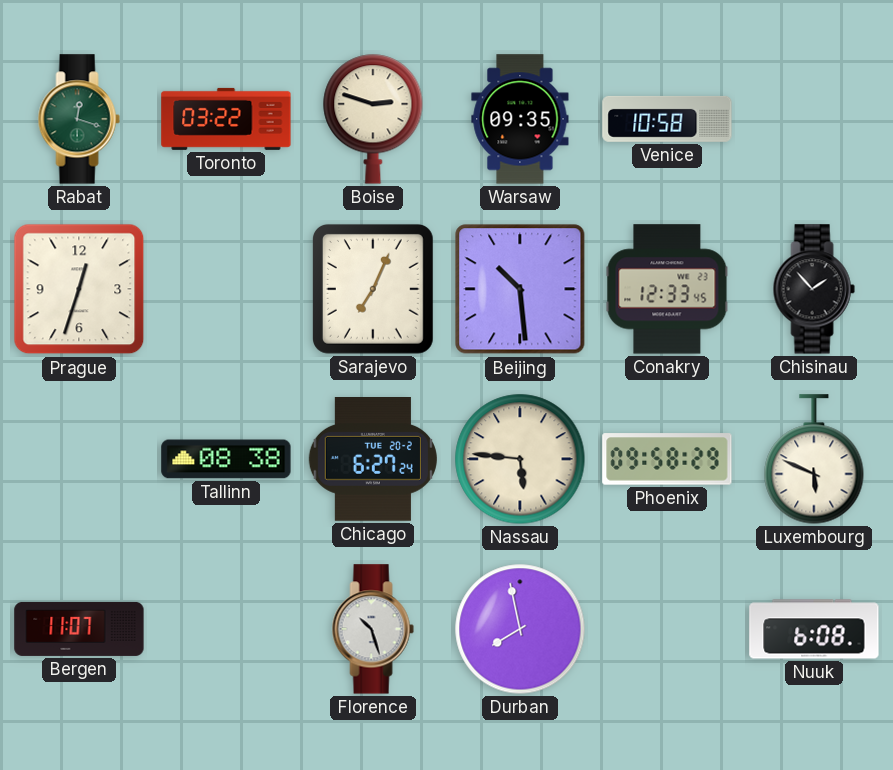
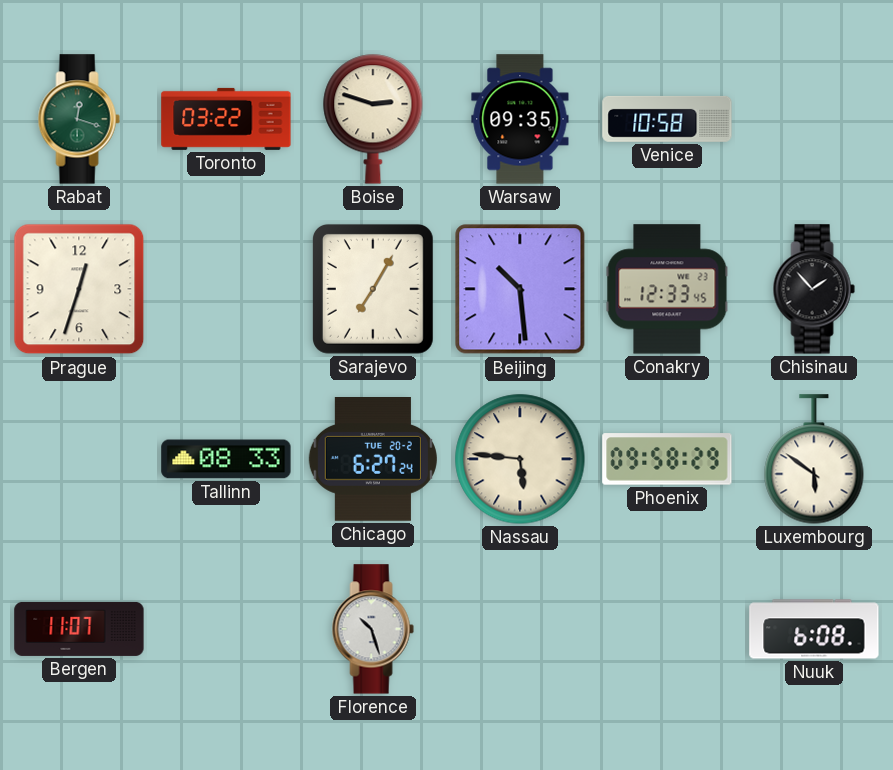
Sarajevo: 7:04 -> 7:05
Tallinn: 08:38 -> 08:33
Luxembourg: 5:49 -> 5:51
Durban: 7:58 -> none
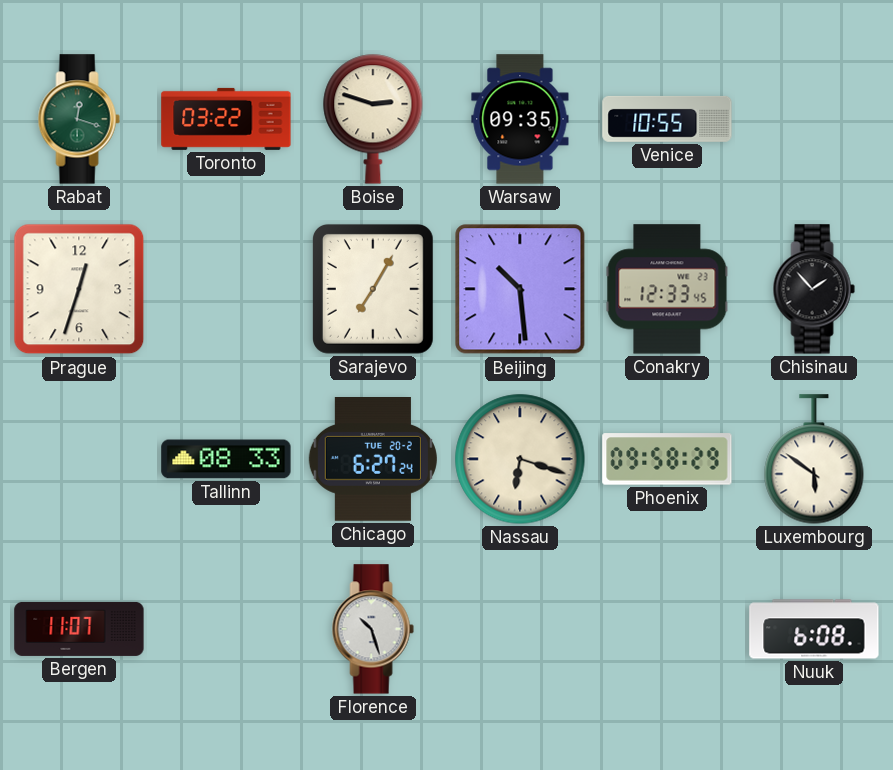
Venice: 10:58 -> 10:55
Nassau: 5:46 -> 6:18
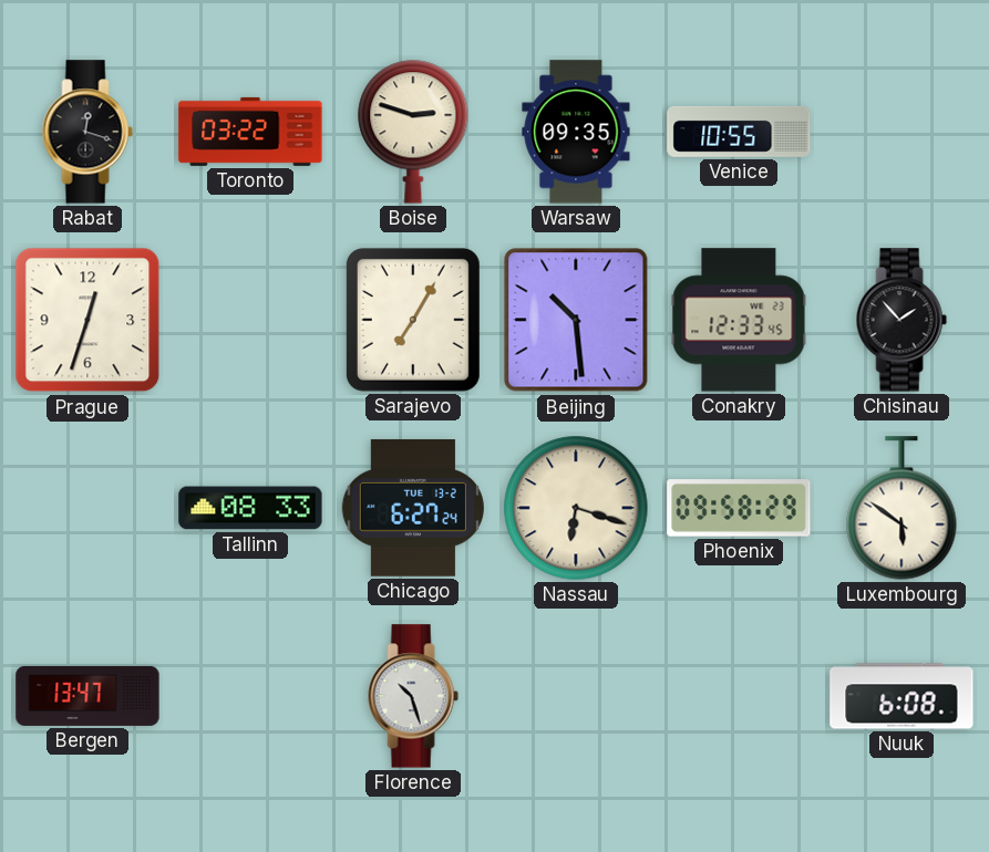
Rabat dial: green -> black
Chicago date: TUE 20-2 -> TUE 13-2
Bergen: 11:07 -> 13:47
